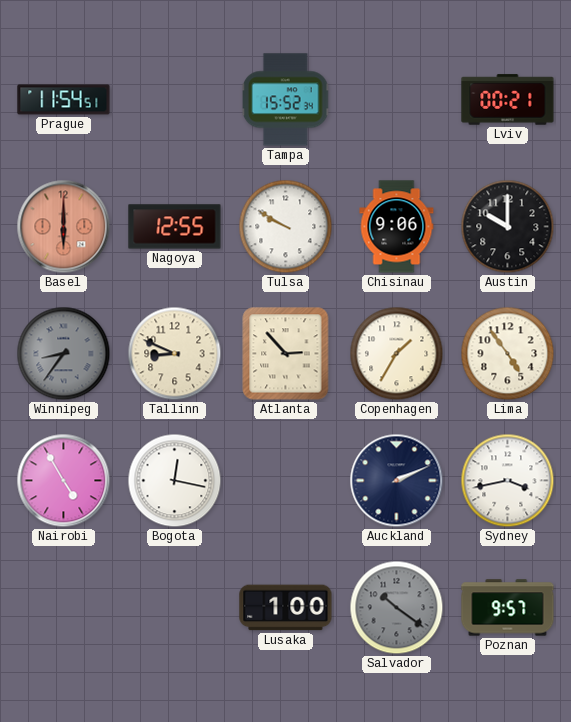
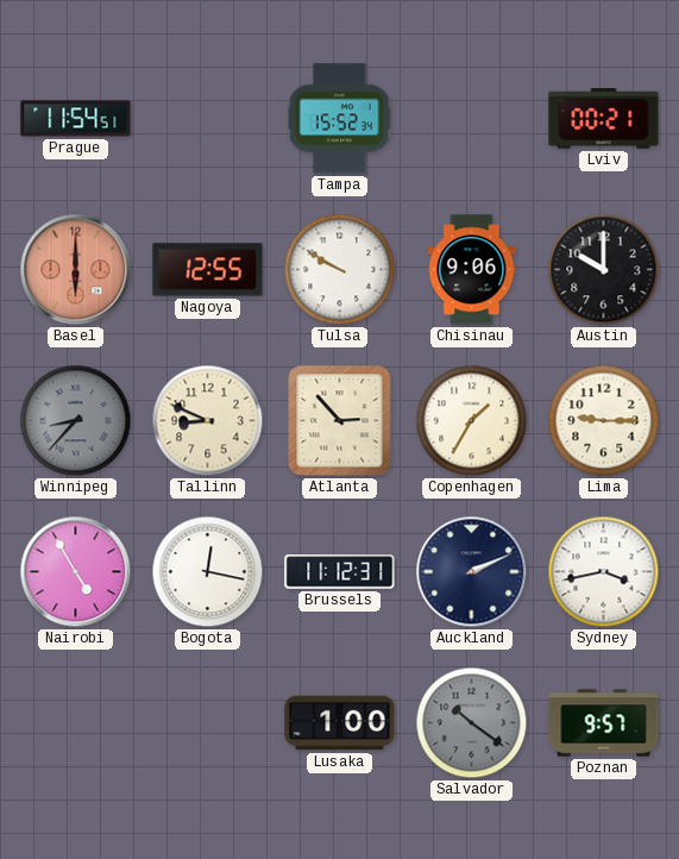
Winnipeg: 8:36 -> 8:37
Lima: 4:54 -> 9:15
Brussels: none -> 11:12
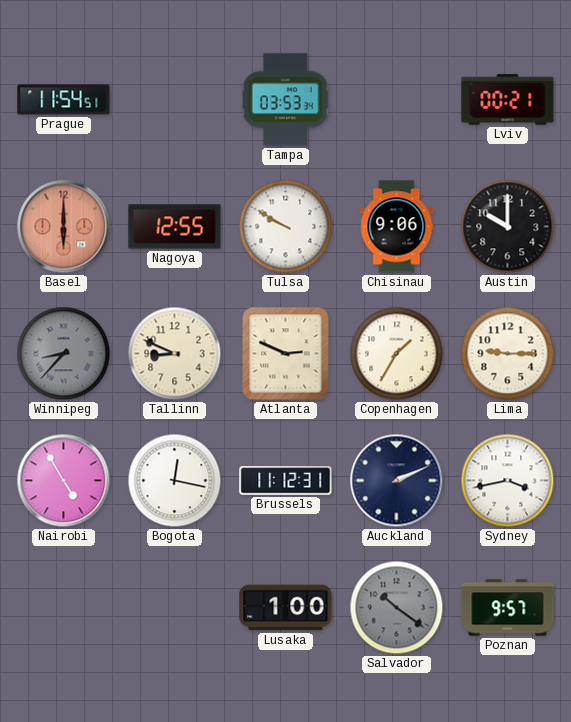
Tampa: 15:52 -> 03:53
Atlanta: 2:53 -> 2:49
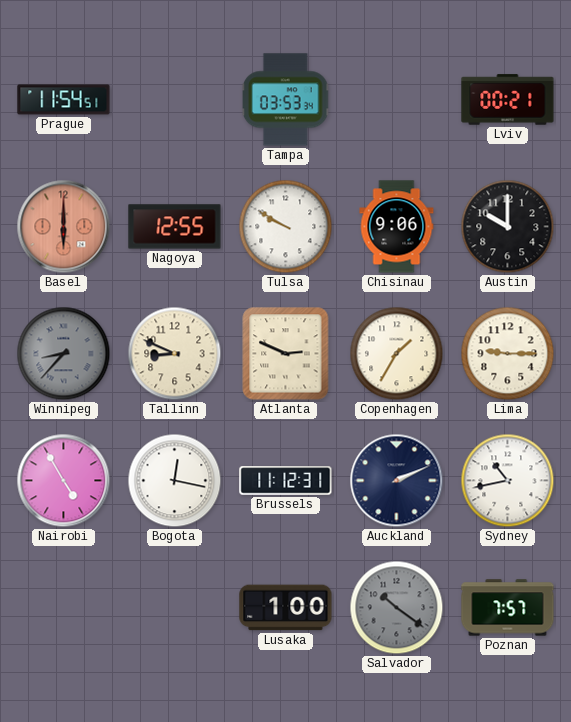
Sydney: 3:43 -> 10:43
Poznan: 9:57 -> 7:57
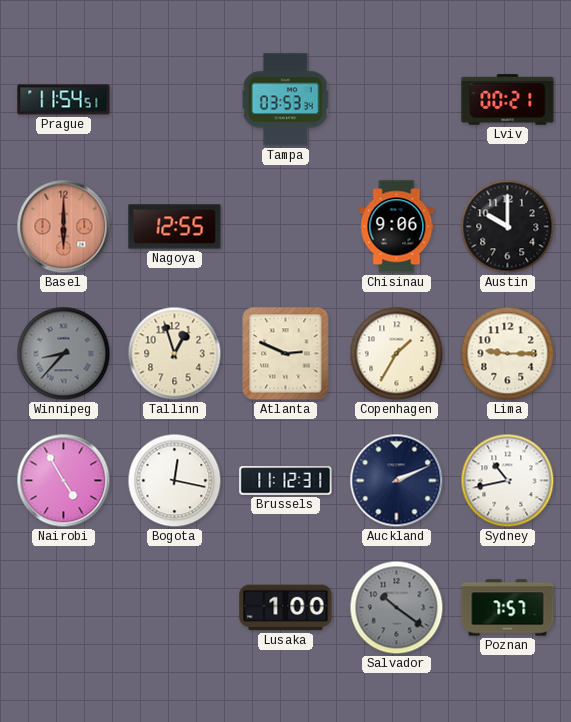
Tulsa: 9:50 -> none
Tallinn: 8:49 -> 12:57
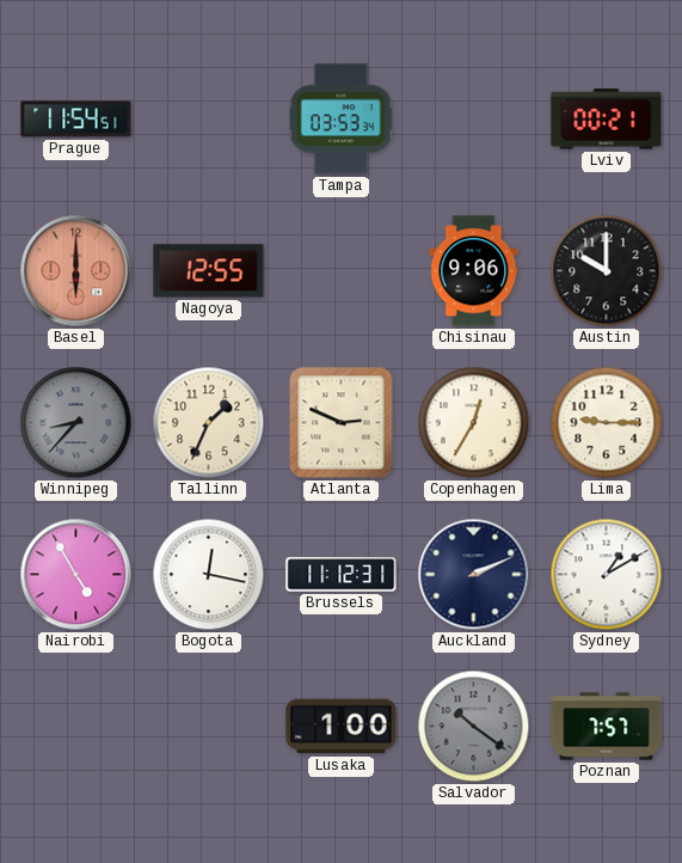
Tallinn: 12:57 -> 1:34
Copenhagen: 1:35 -> 12:35
Sydney: 10:43 -> 1:10
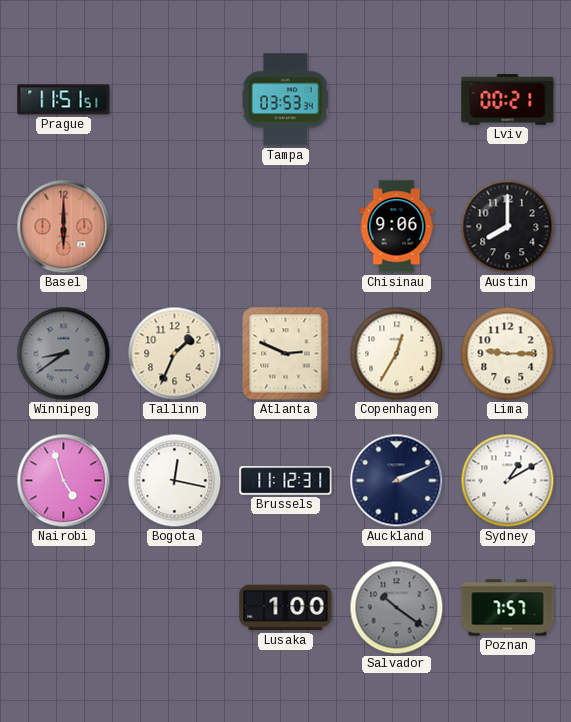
Prague: 11:54 -> 11:51
Nagoya: 12:55 -> none
Austin: 10:00 -> 8:00
Winnipeg: 8:37 -> 8:39
Nairobi: 4:55 -> 4:57
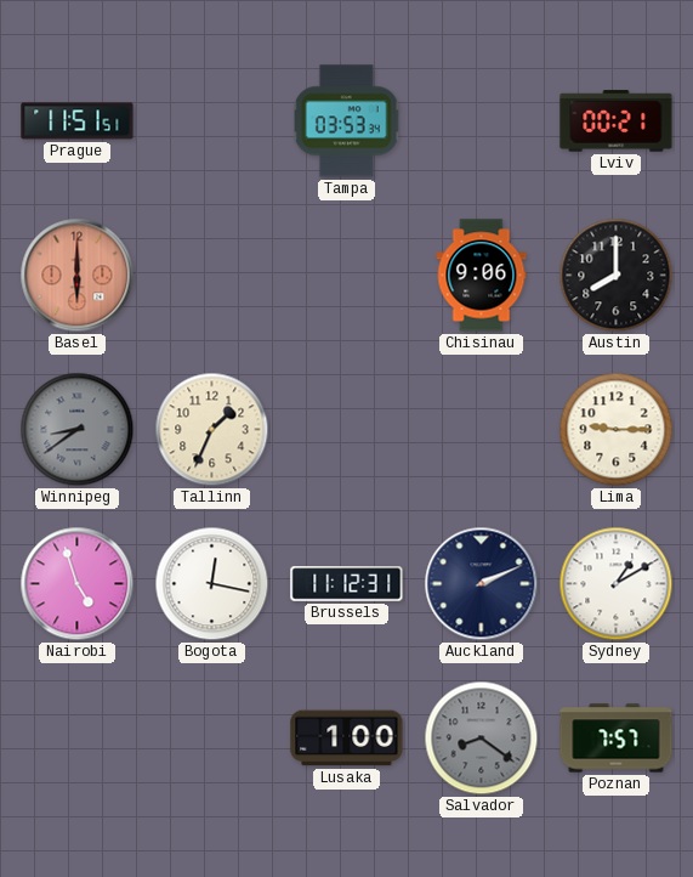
Atlanta: 2:49 -> none
Copenhagen: 12:35 -> none
Salvador: 10:21 -> 8:21
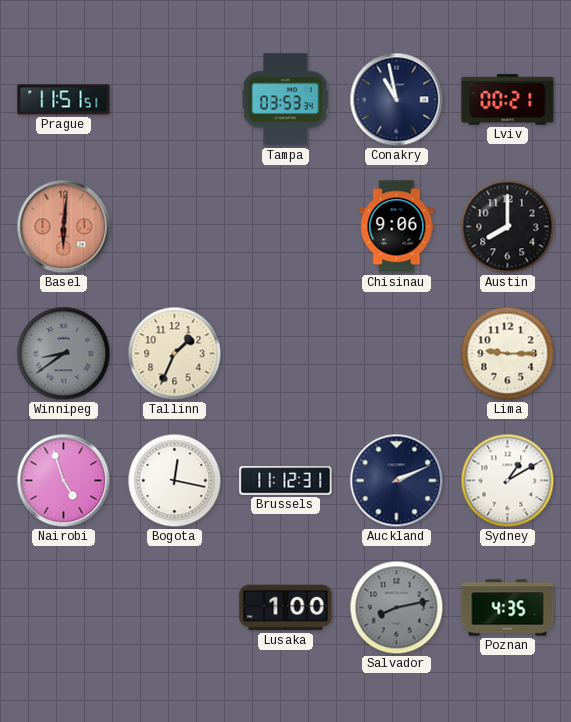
Conakry: none -> 10:58
Basel: 6:00 -> 6:01
Salvador: 8:21 -> 8:13
Poznan: 7:57 -> 4:35
